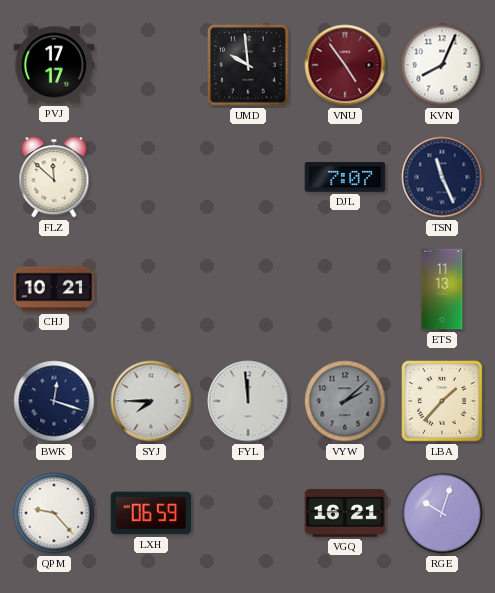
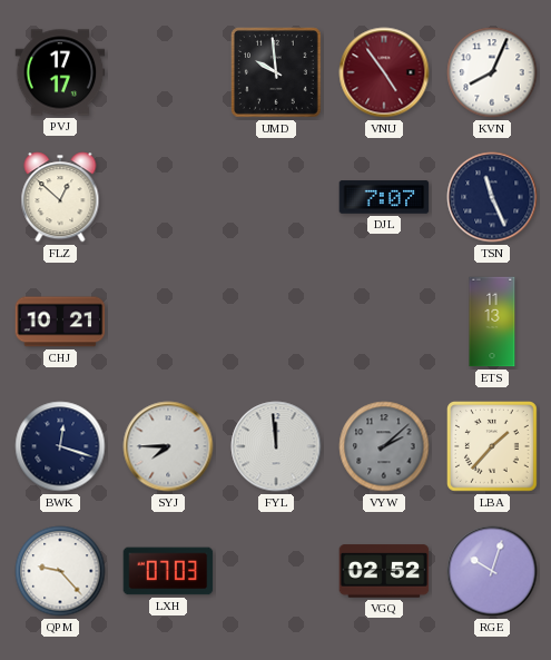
FLZ: 11:52 -> 12:52
LXH: 06:59 -> 07:03
VGQ: 16:21 -> 02:52
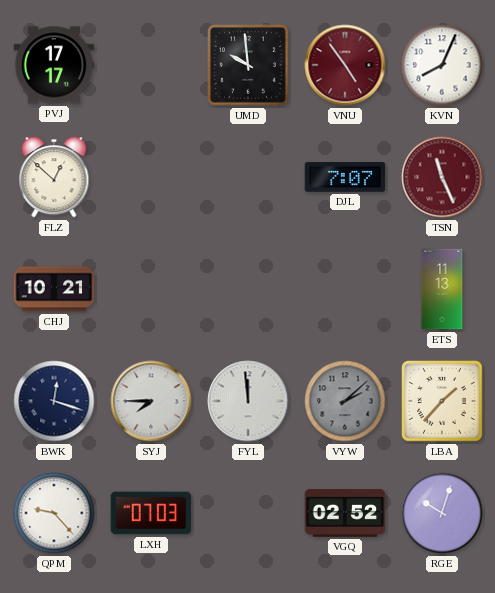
TSN dial: navy -> burgundy
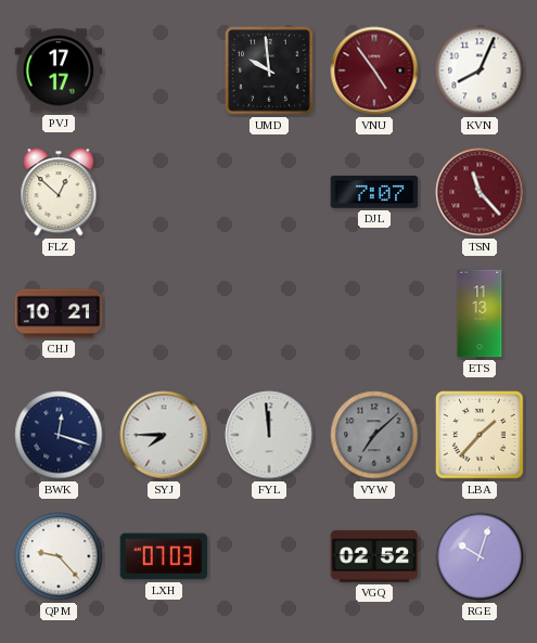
TSN: 11:26 -> 11:23
VYW: 2:08 -> 7:08
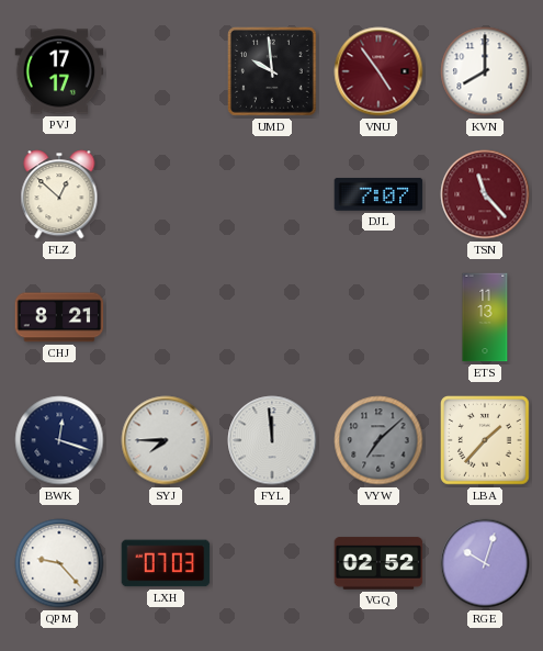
KVN: 8:04 -> 8:00
CHJ: 10:21 -> 8:21
